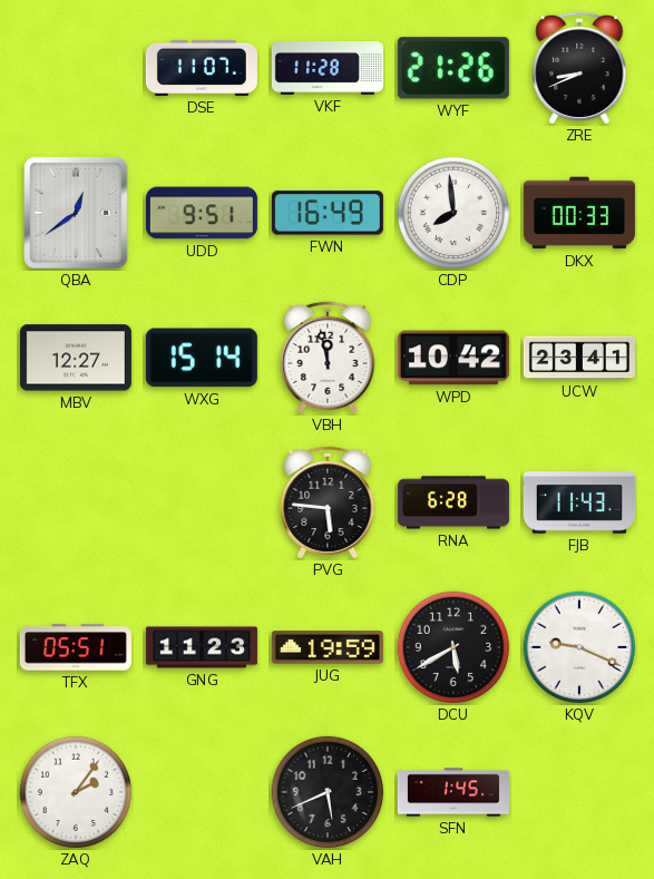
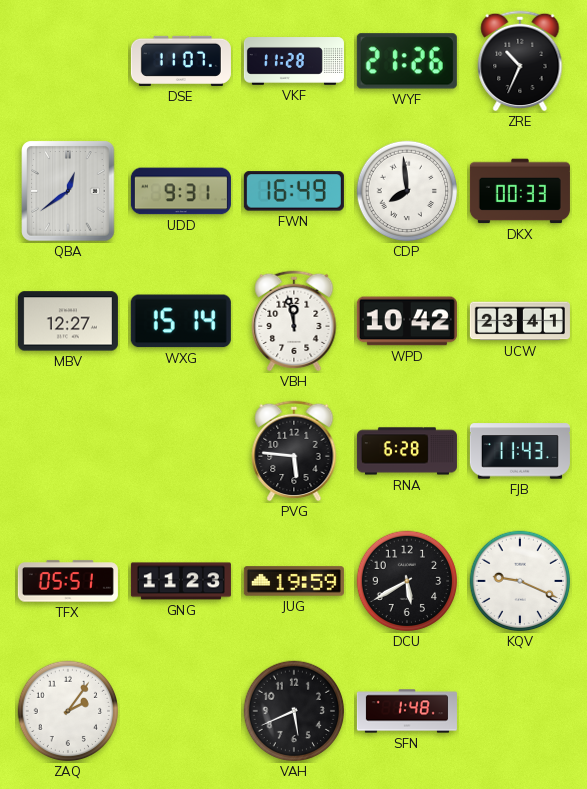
ZRE: 8:41 -> 10:34
UDD: 9:51 -> 9:31
SFN: 1:45 -> 1:48
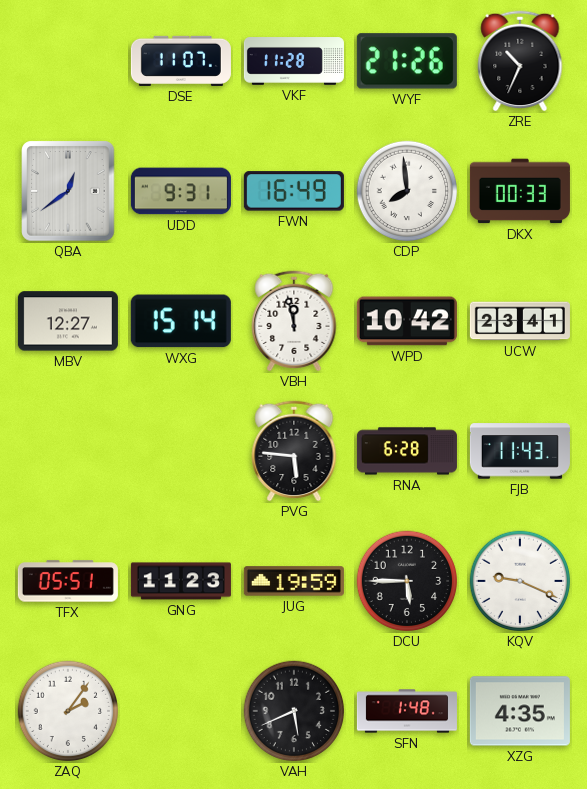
DCU: 5:40 -> 5:45
XZG: none -> 4:35
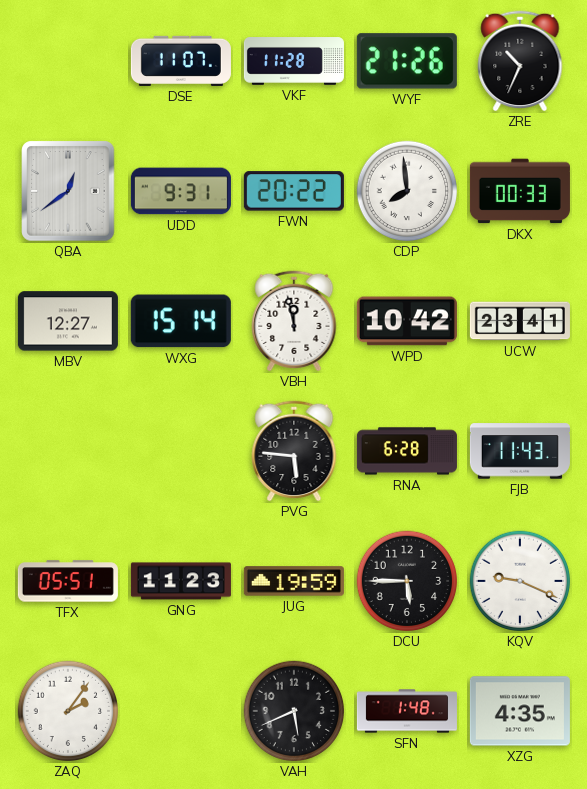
FWN: 16:49 -> 20:22
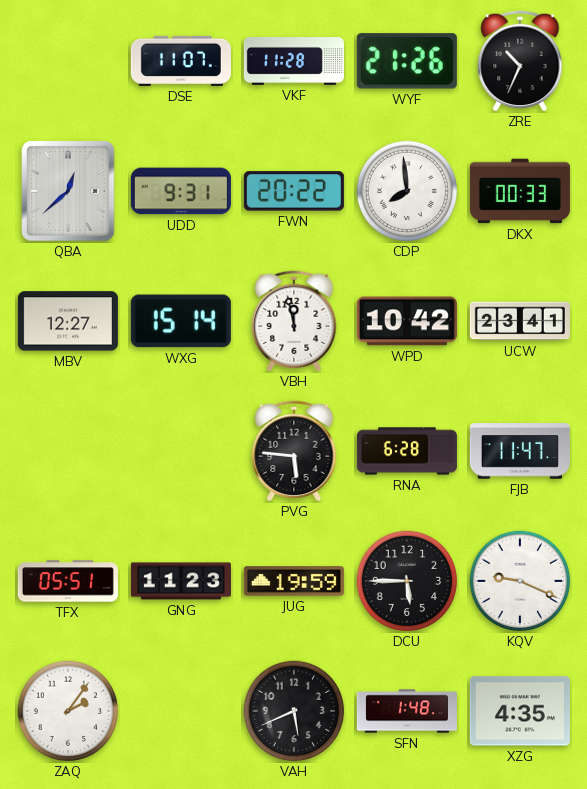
QBA: 12:39 -> 12:38
FJB: 11:43 -> 11:47
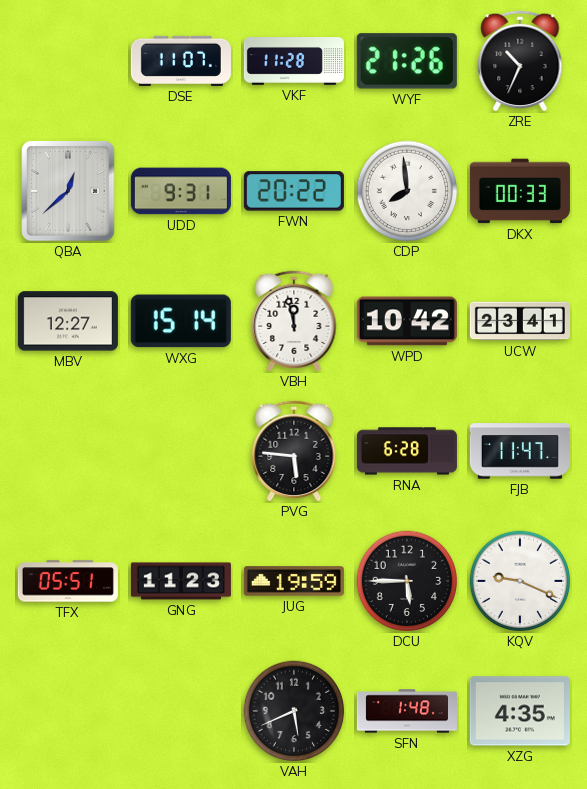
ZAQ: 2:06 -> none
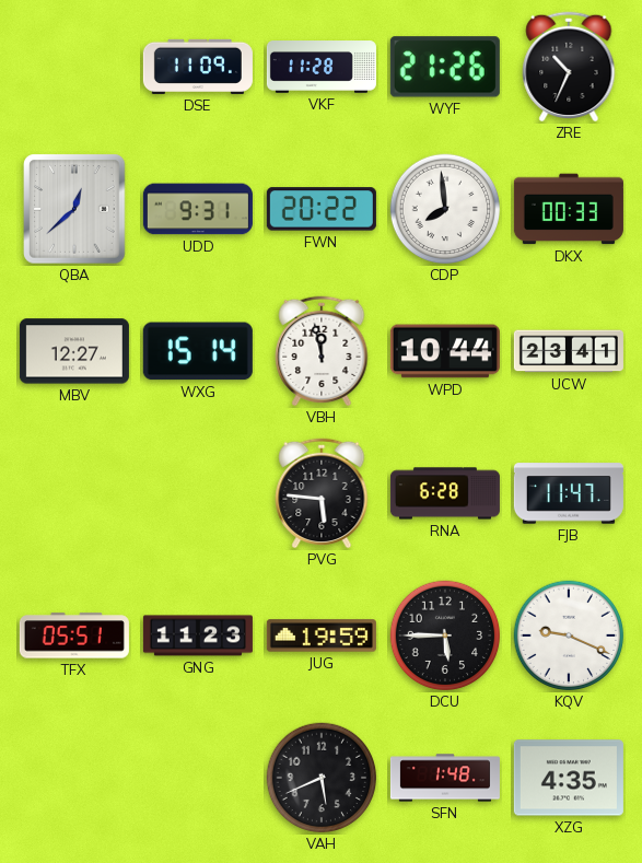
DSE: 11:07 -> 11:09
WPD: 10:42 -> 10:44
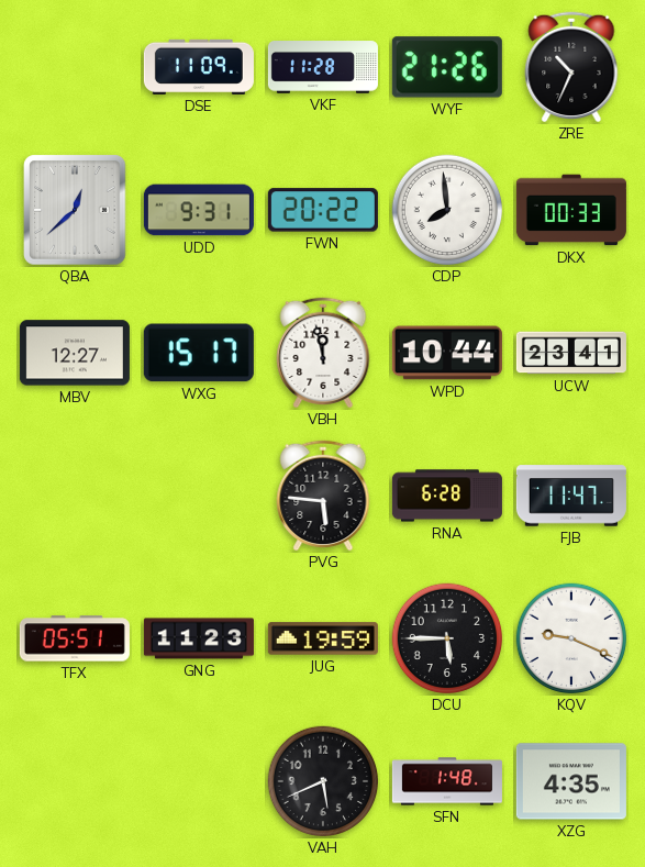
WXG: 15:14 -> 15:17
